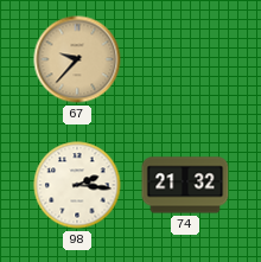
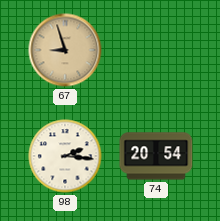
67: 9:37 -> 8:57
74: 21:32 -> 20:54
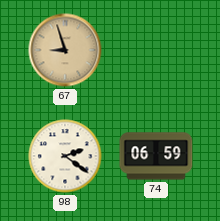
98: 2:16 -> 2:21
74: 20:54 -> 06:59
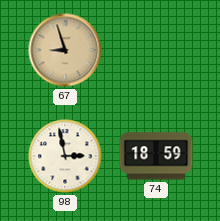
98: 2:21 -> 2:58
74: 06:59 -> 18:59
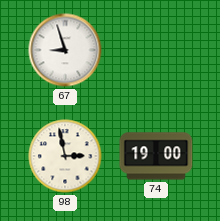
67 dial: champagne -> white
74: 18:59 -> 19:00
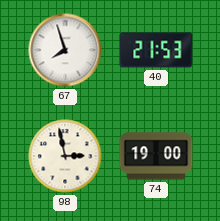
67: 8:57 -> 7:57
40: none -> 21:53
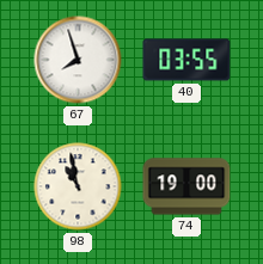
40: 21:53 -> 03:55
98: 2:58 -> 10:58
